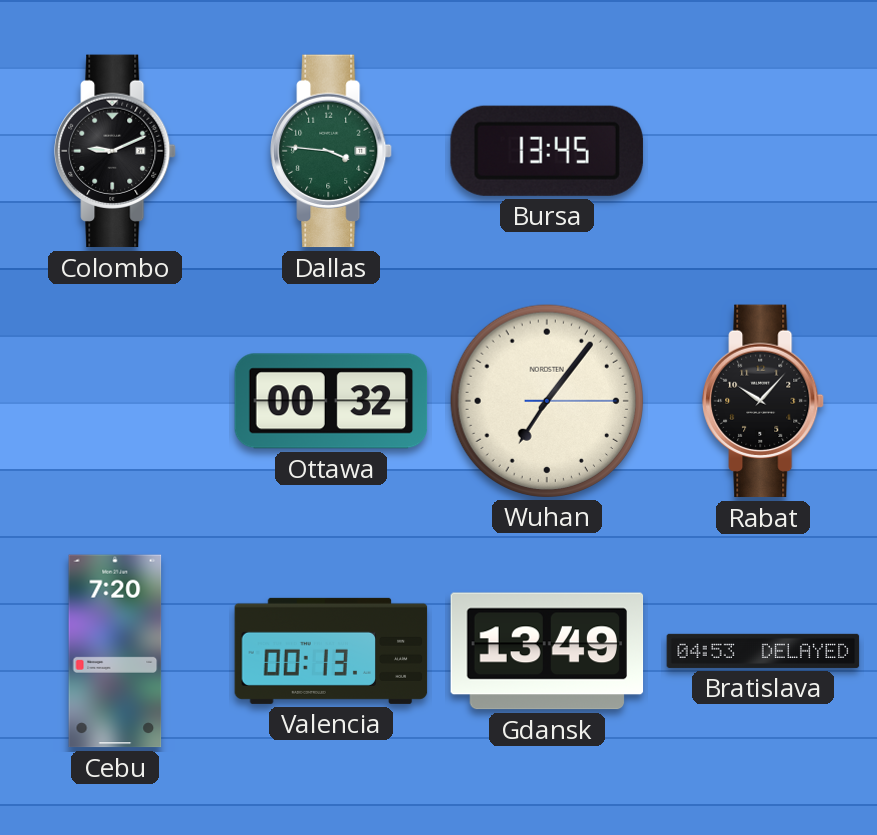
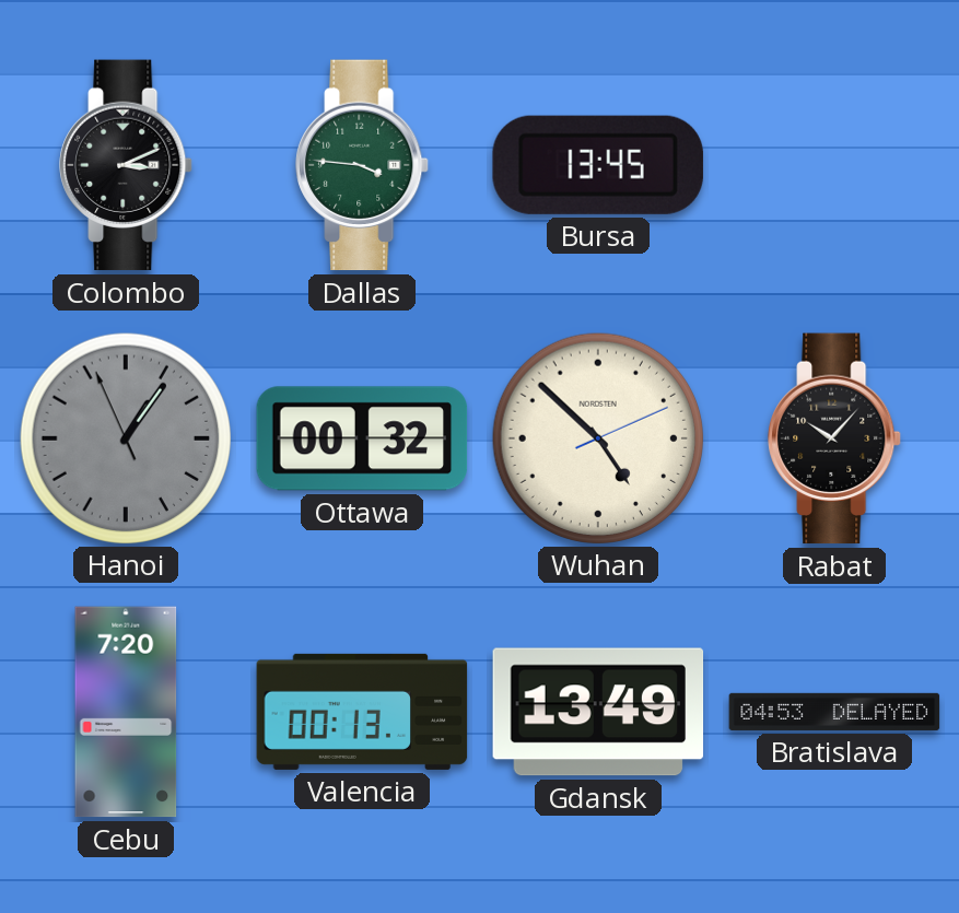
Colombo: 9:11 -> 3:11
Hanoi: none -> 1:05
Wuhan: 7:06 -> 4:52
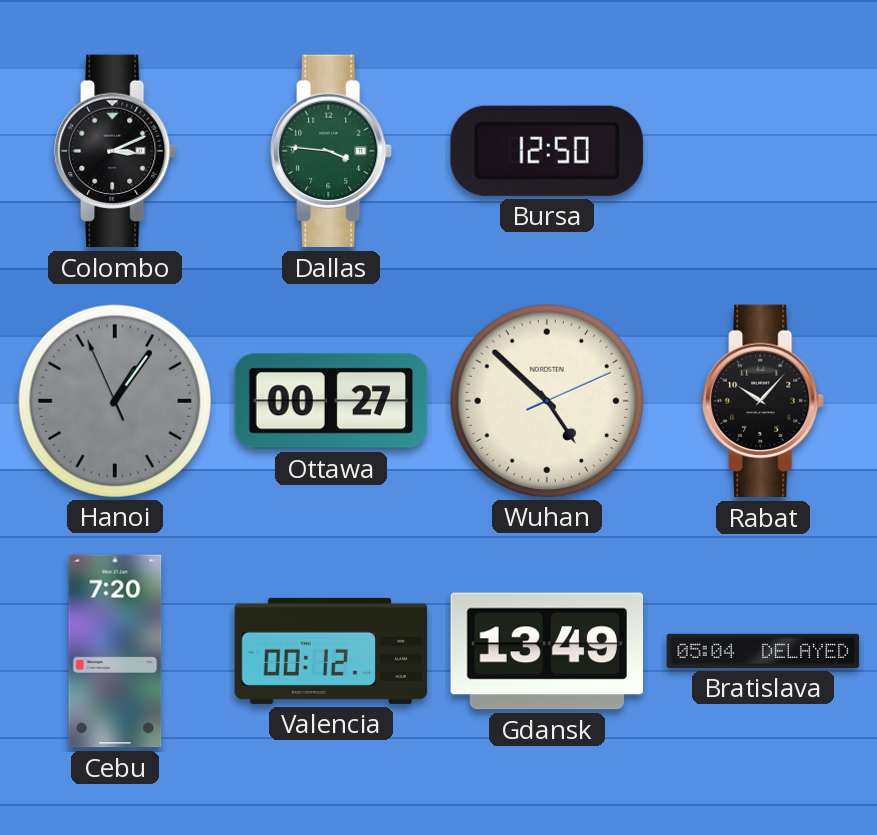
Bursa: 13:45 -> 12:50
Ottawa: 00:32 -> 00:27
Valencia: 00:13 -> 00:12
Bratislava: 04:53 -> 05:04
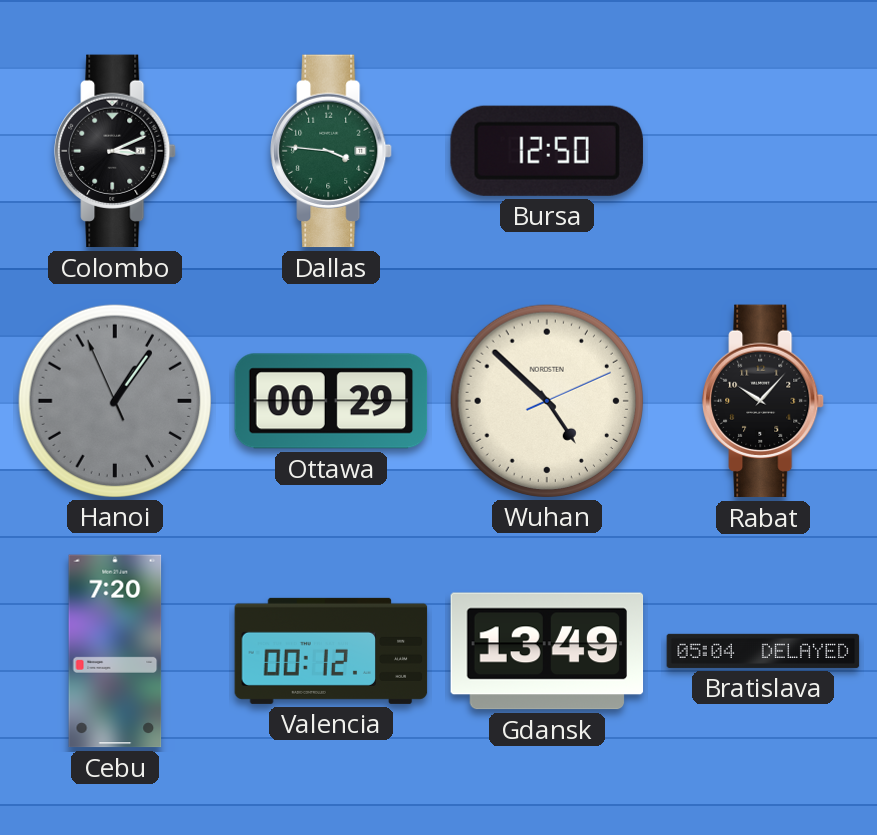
Ottawa: 00:27 -> 00:29
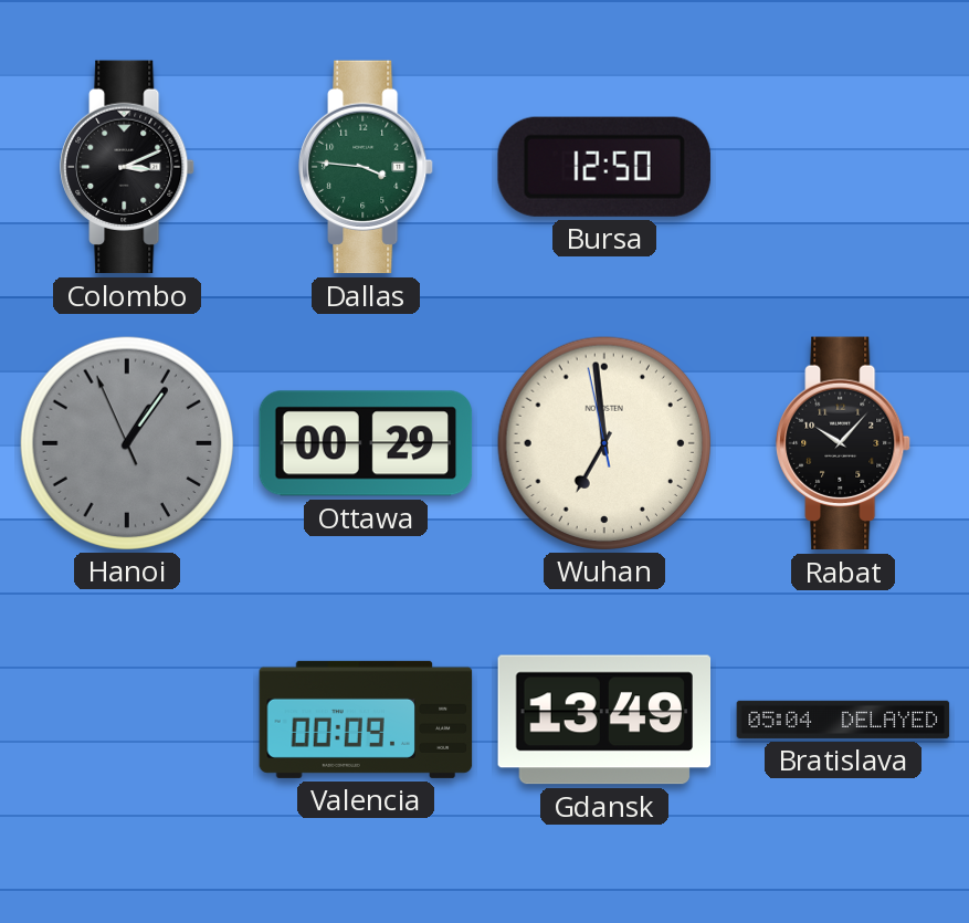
Wuhan: 4:52 -> 6:58
Cebu: 7:20 -> none
Valencia: 00:12 -> 00:09
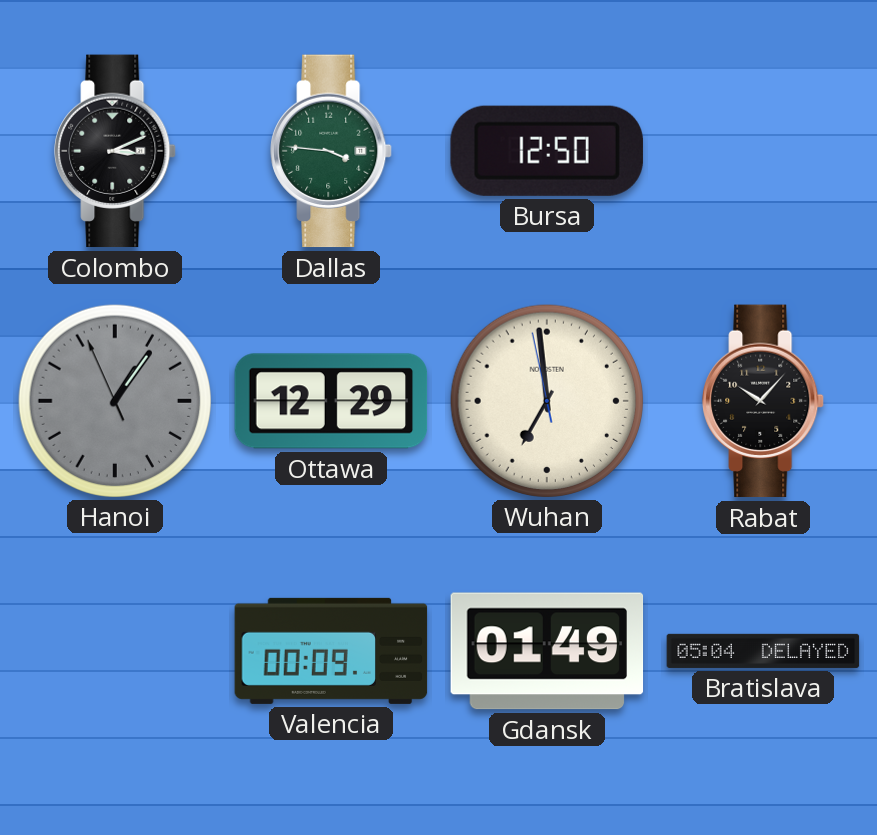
Ottawa: 00:29 -> 12:29
Gdansk: 13:49 -> 01:49
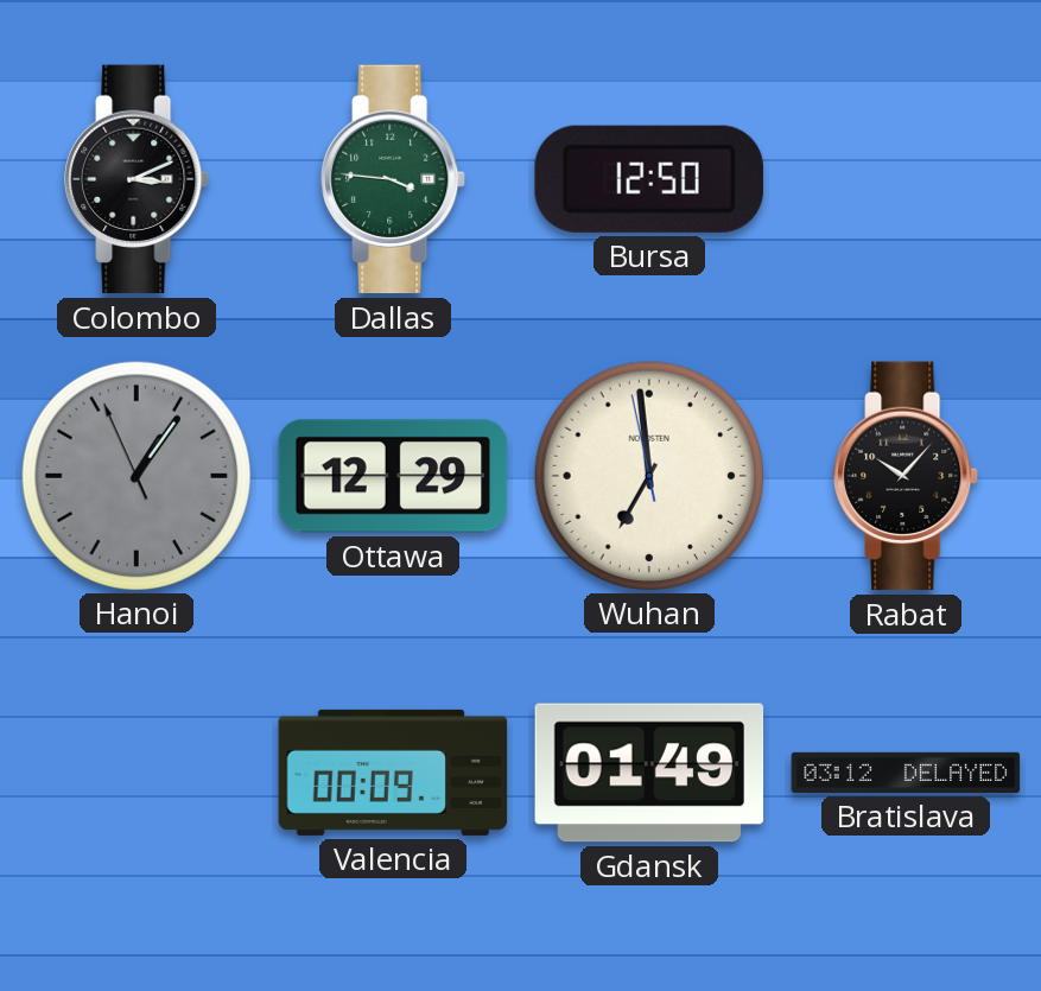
Bratislava: 05:04 -> 03:12
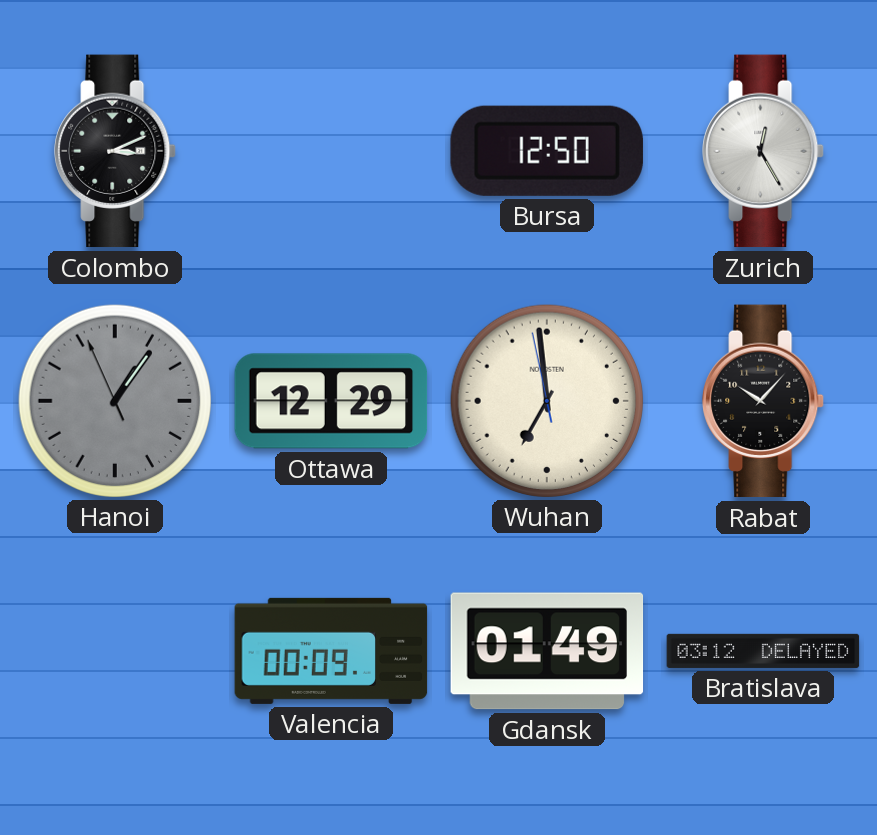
Dallas: 3:46 -> none
Zurich: none -> 12:25
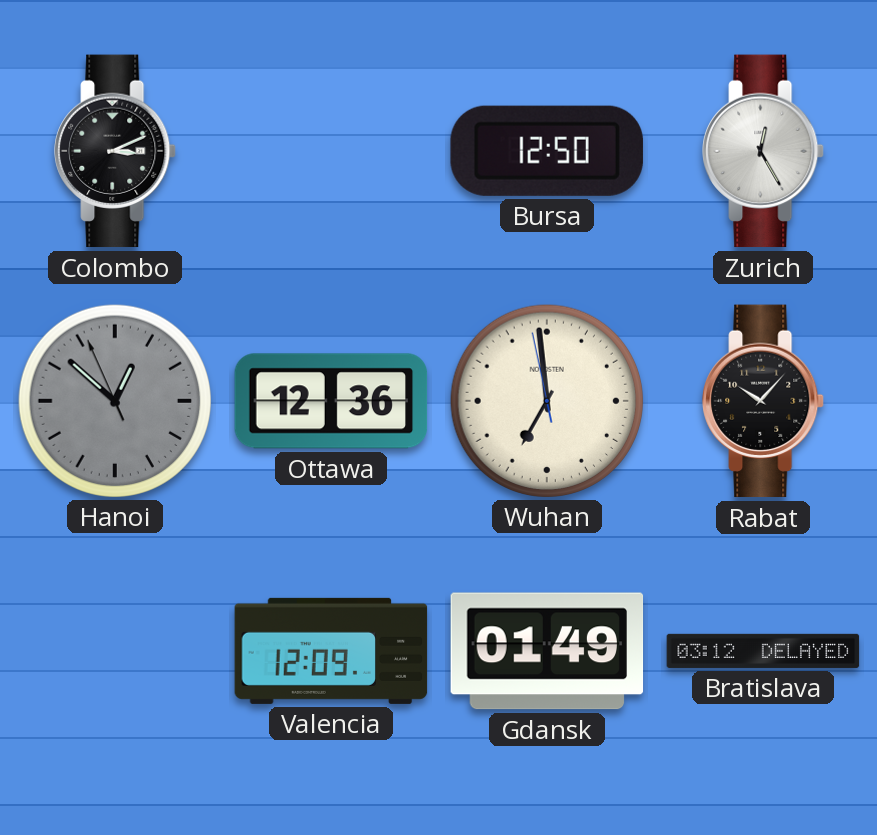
Hanoi: 1:05 -> 12:51
Ottawa: 12:29 -> 12:36
Valencia: 00:09 -> 12:09
